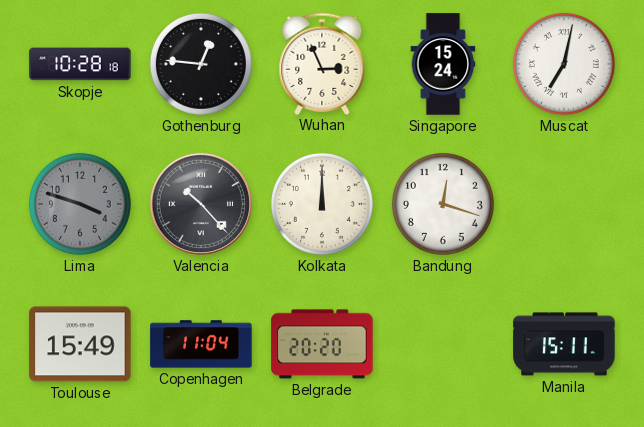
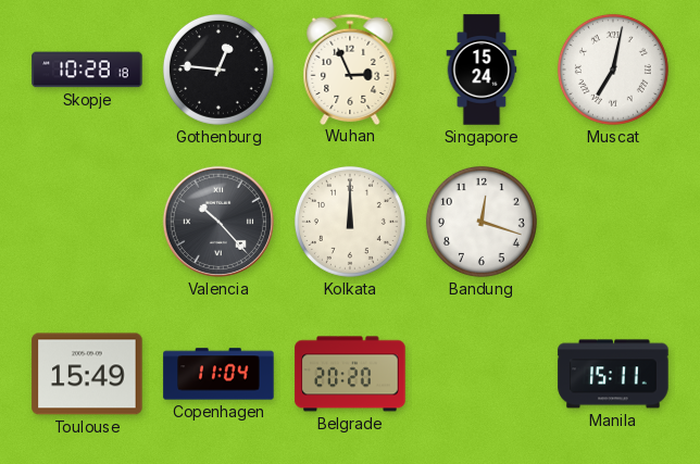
Lima: 3:48 -> none
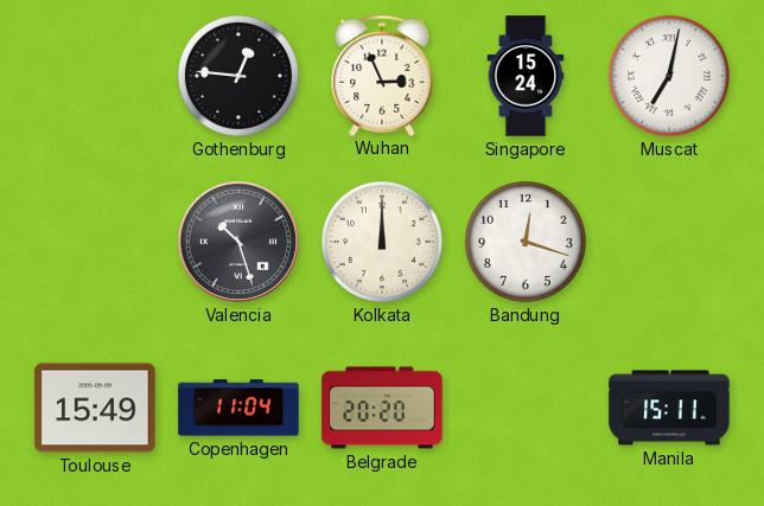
Skopje: 10:28 -> none
Valencia: 10:23 -> 10:27
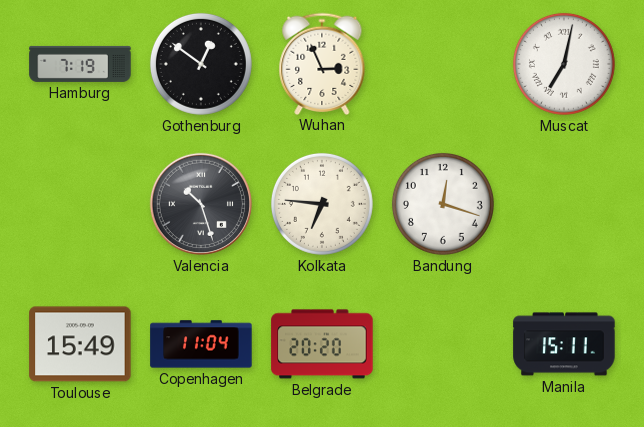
Hamburg: none -> 7:19
Gothenburg: 12:46 -> 12:51
Singapore: 15:24 -> none
Kolkata: 12:00 -> 6:46
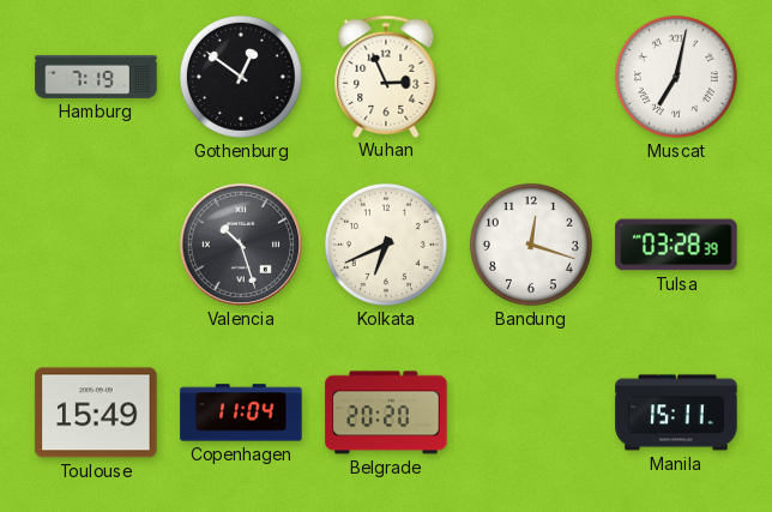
Kolkata: 6:46 -> 6:41
Tulsa: none -> 03:28
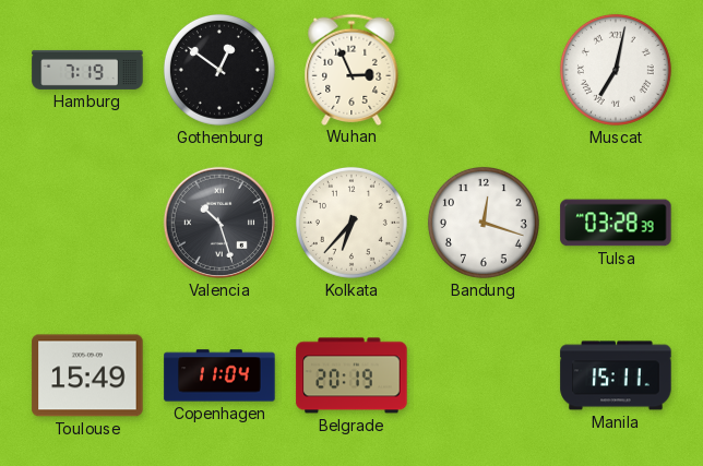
Kolkata: 6:41 -> 6:37
Belgrade: 20:20 -> 20:19
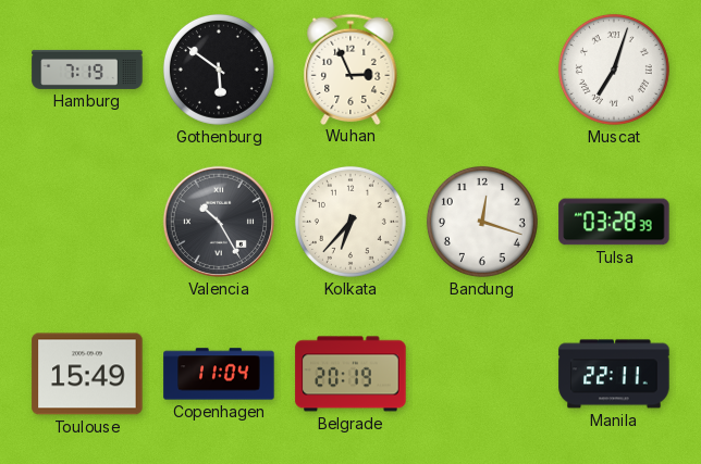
Gothenburg: 12:51 -> 5:51
Muscat: 7:02 -> 7:03
Valencia: 10:27 -> 10:25
Manila: 15:11 -> 22:11
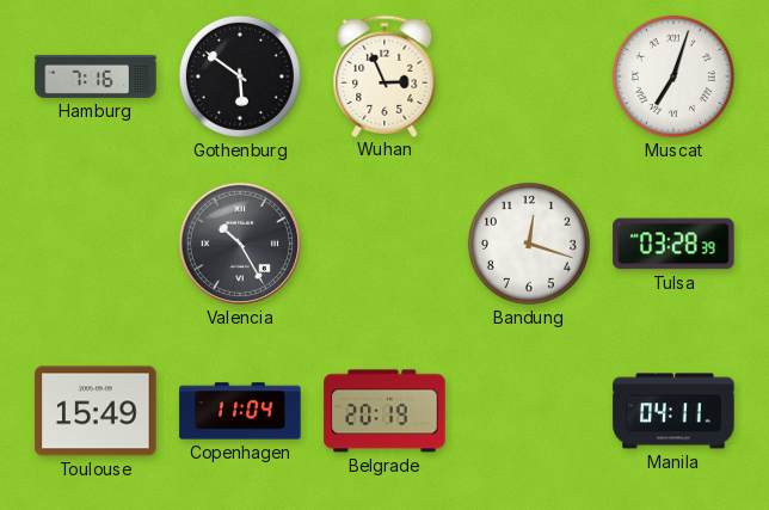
Hamburg: 7:19 -> 7:16
Kolkata: 6:37 -> none
Manila: 22:11 -> 04:11
